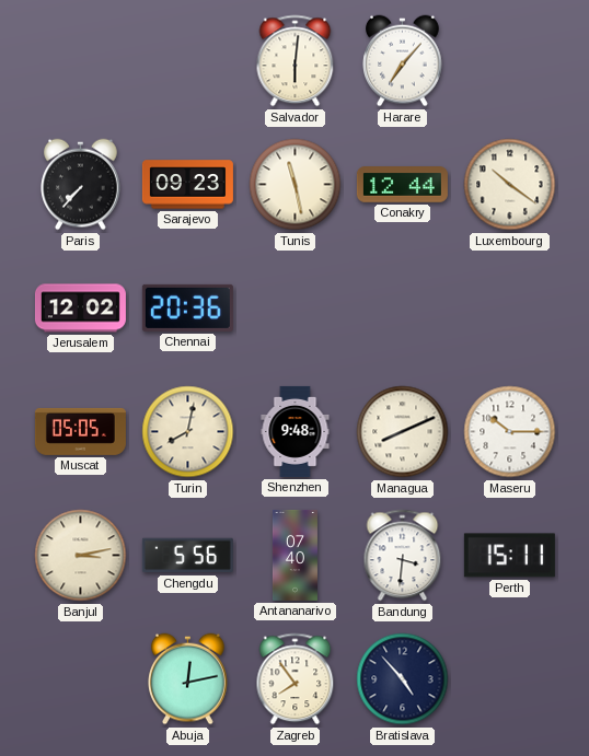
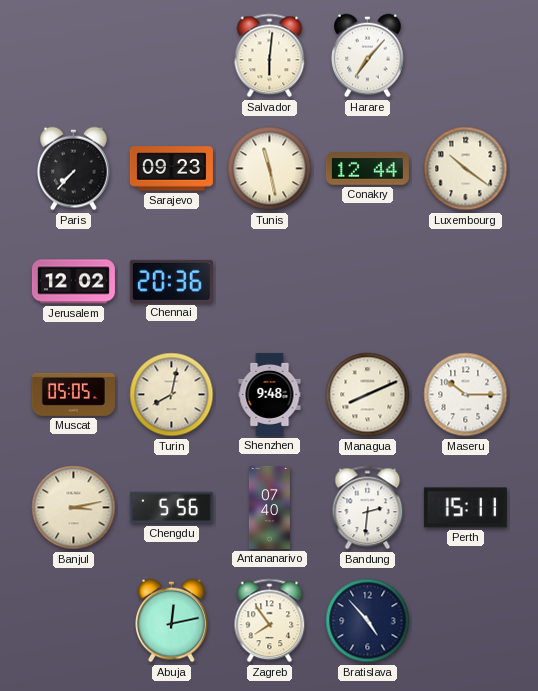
Bandung: 3:31 -> 2:31
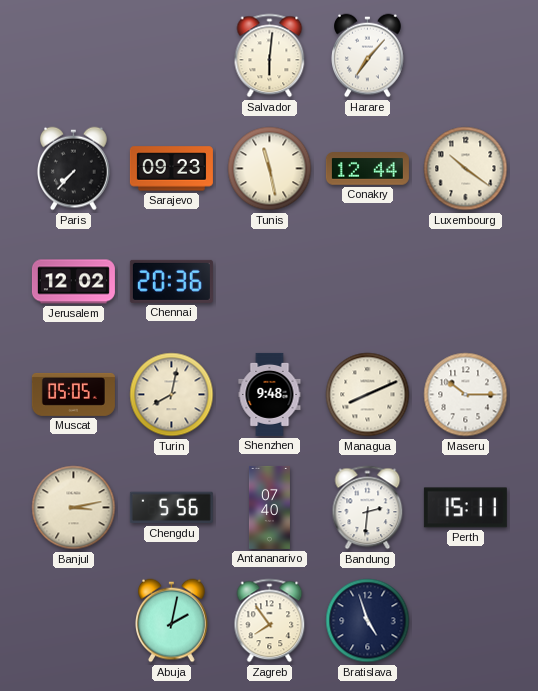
Abuja: 12:13 -> 2:02
Bratislava: 4:53 -> 4:57
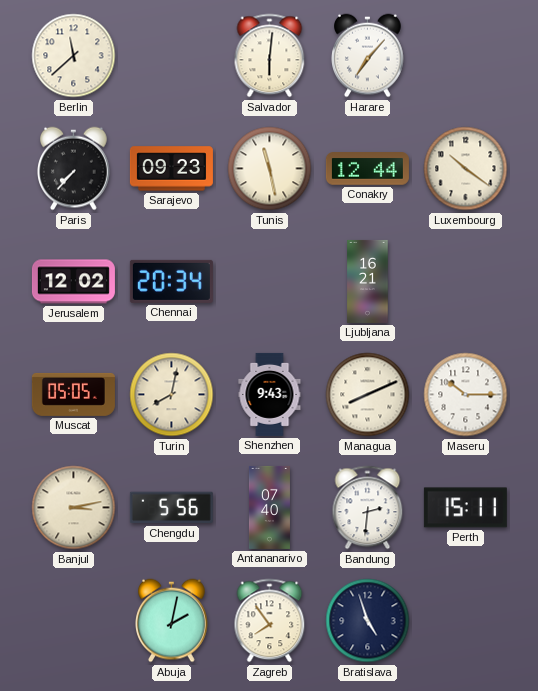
Berlin: none -> 11:38
Chennai: 20:36 -> 20:34
Ljubljana: none -> 16:21
Shenzhen: 9:48 -> 9:43
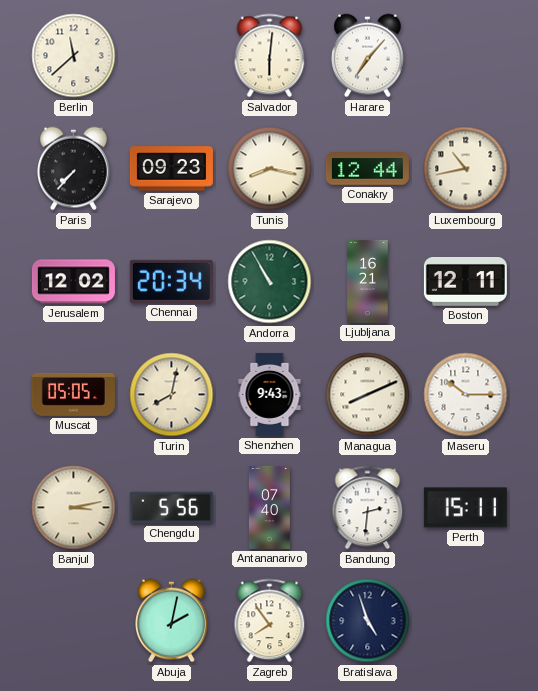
Tunis: 11:28 -> 8:17
Luxembourg: 10:21 -> 10:43
Andorra: none -> 10:55
Boston: none -> 12:11
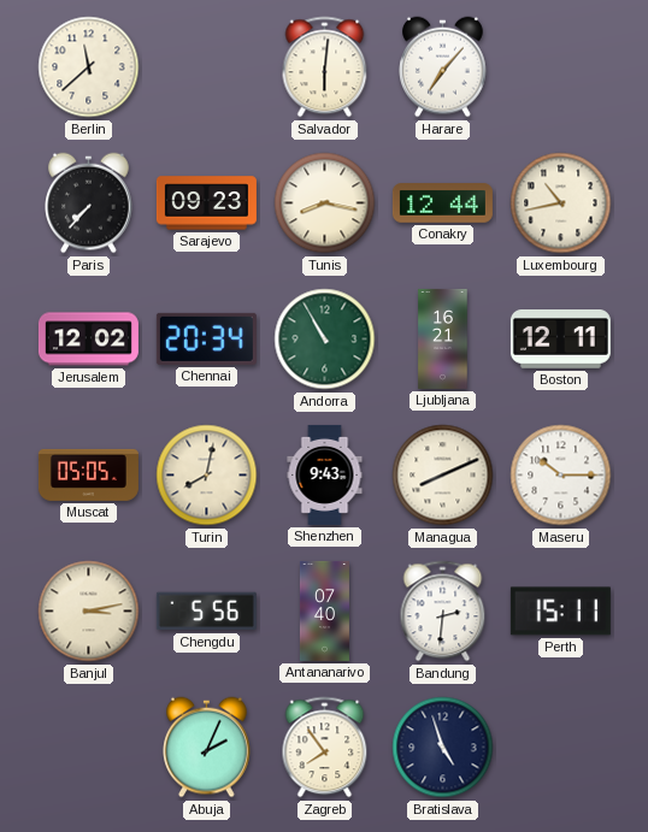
Abuja: 2:02 -> 2:04
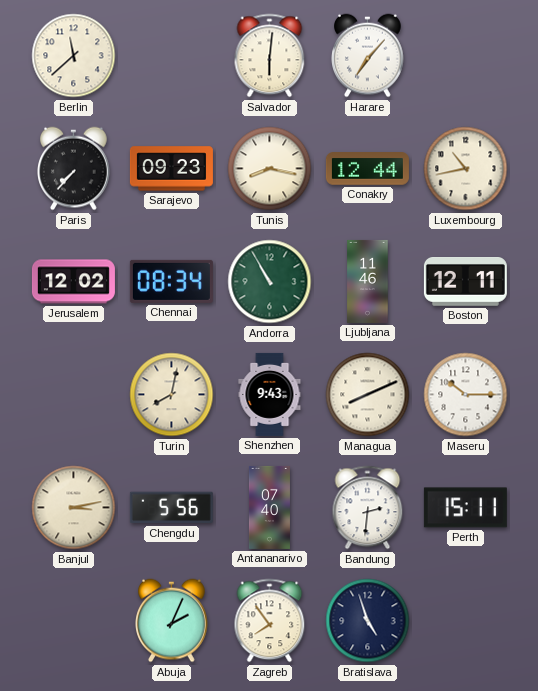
Chennai: 20:34 -> 08:34
Ljubljana: 16:21 -> 11:46
Muscat: 05:05 -> none
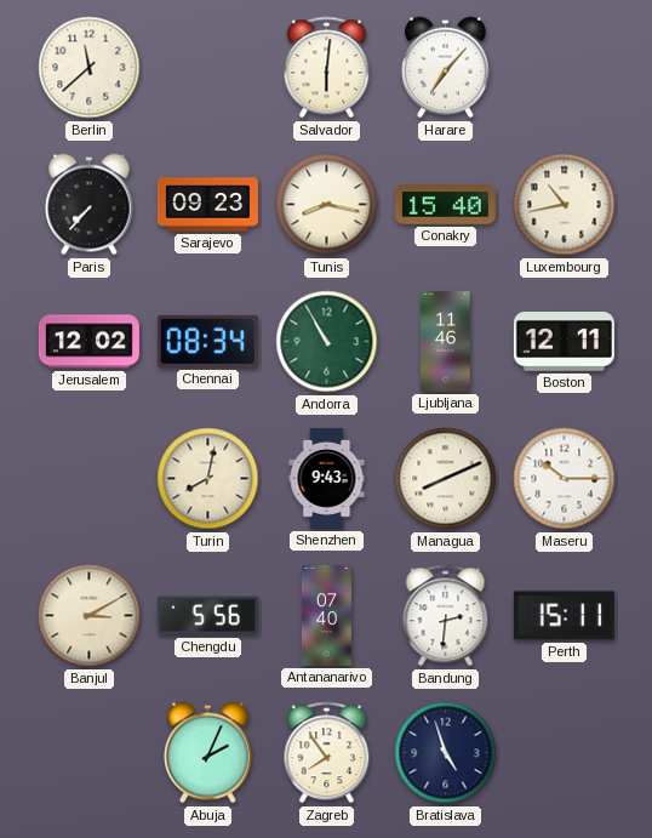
Conakry: 12:44 -> 15:40
Banjul: 3:13 -> 3:10
